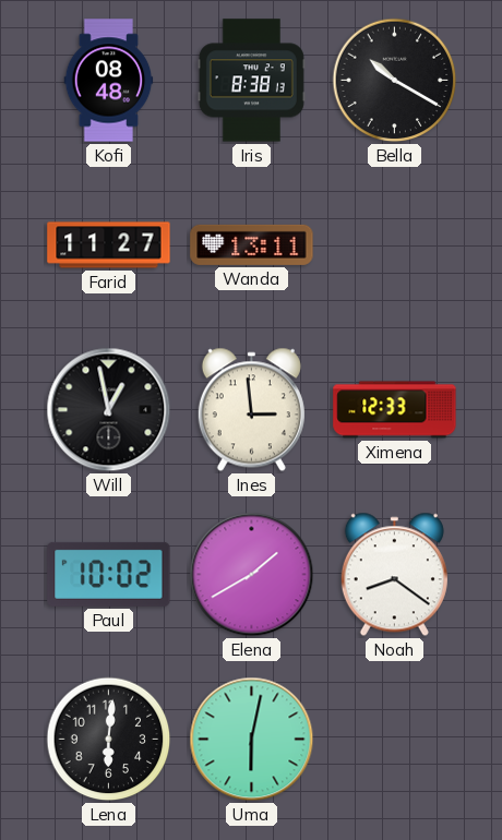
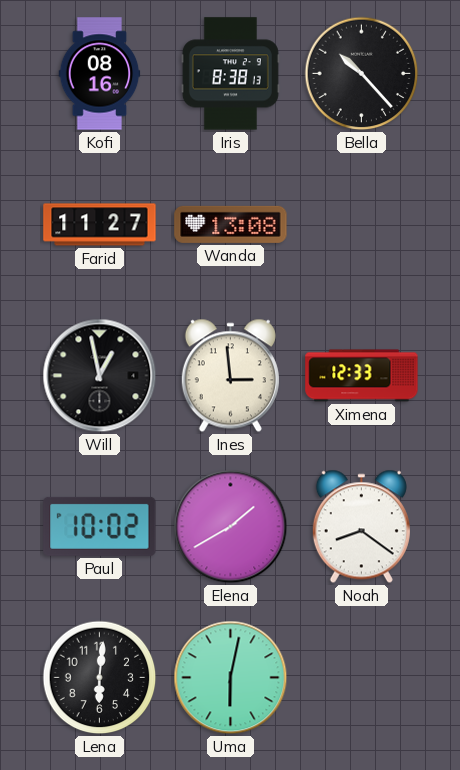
Kofi: 08:48 -> 08:16
Bella: 10:20 -> 10:23
Wanda: 13:11 -> 13:08
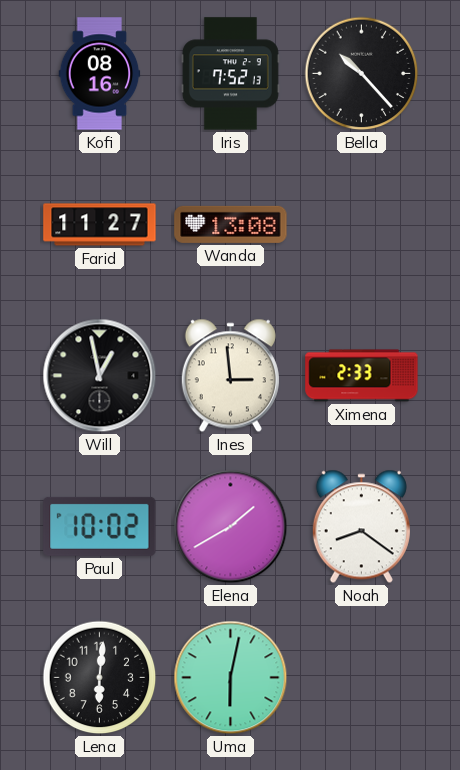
Iris: 8:38 -> 7:52
Ximena: 12:33 -> 2:33
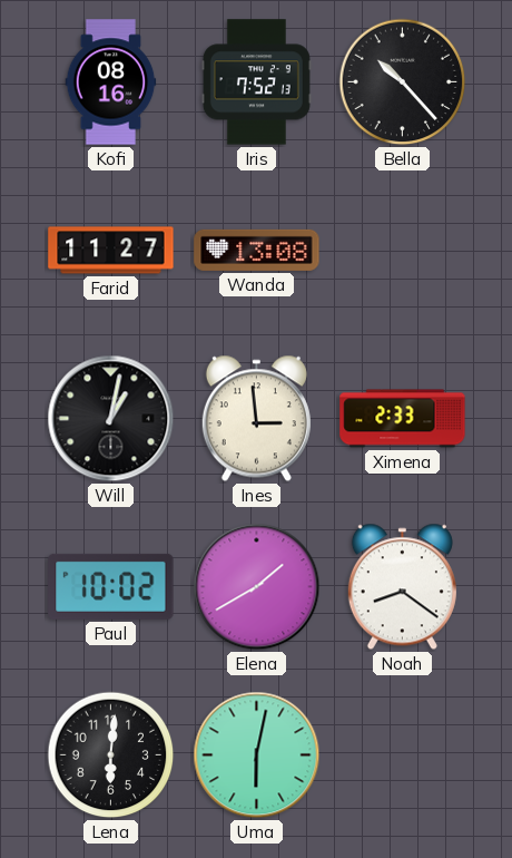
Will: 12:58 -> 1:02
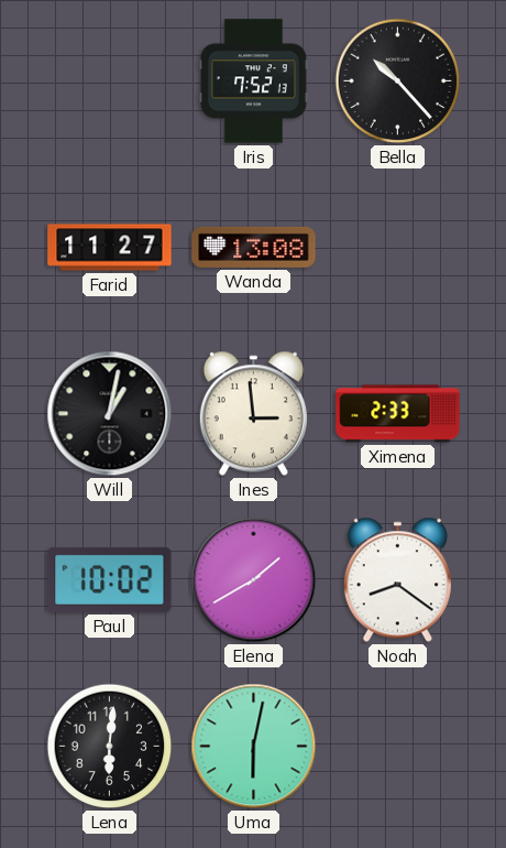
Kofi: 08:16 -> none
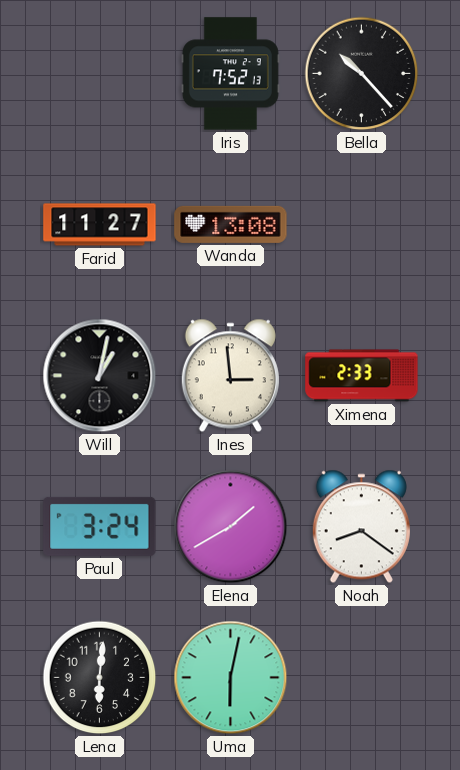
Paul: 10:02 -> 3:24
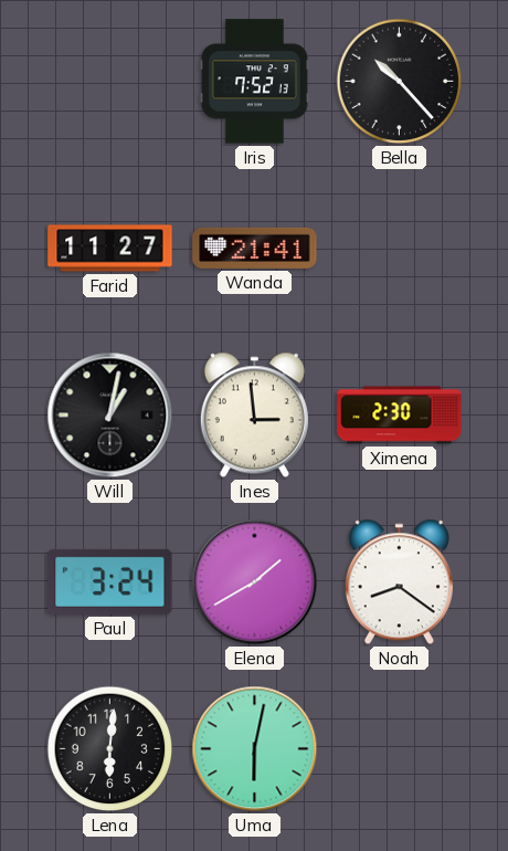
Wanda: 13:08 -> 21:41
Ximena: 2:33 -> 2:30
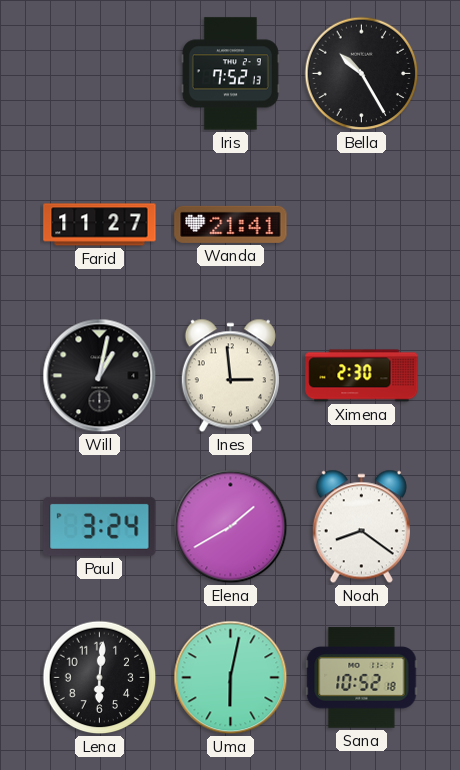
Bella: 10:23 -> 10:25
Sana: none -> 10:52
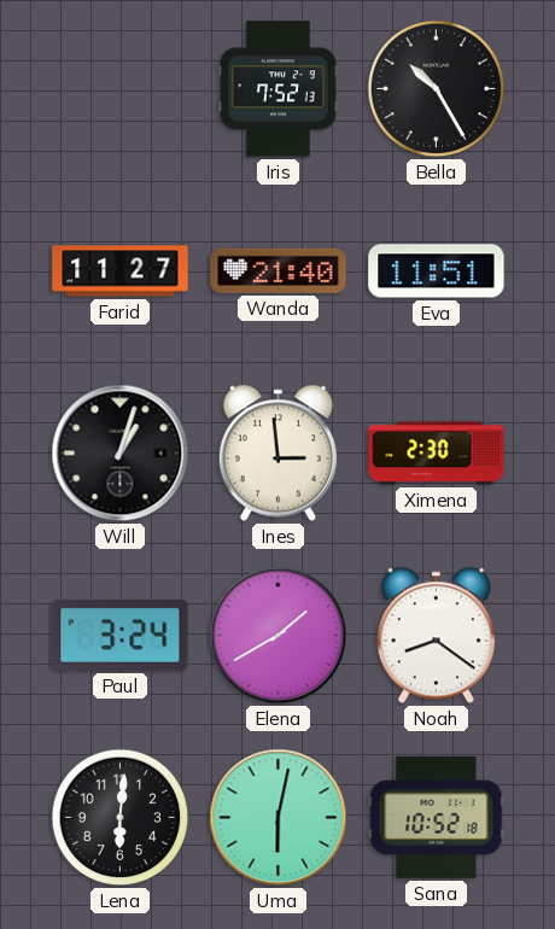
Wanda: 21:41 -> 21:40
Eva: none -> 11:51
Will: 1:02 -> 1:03
